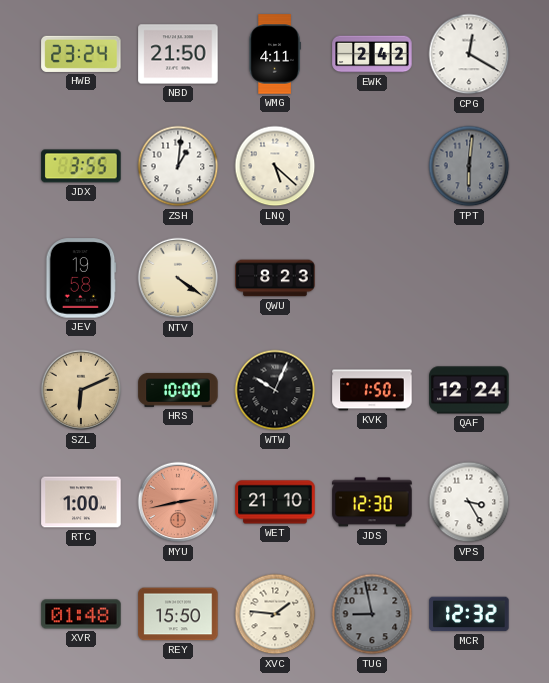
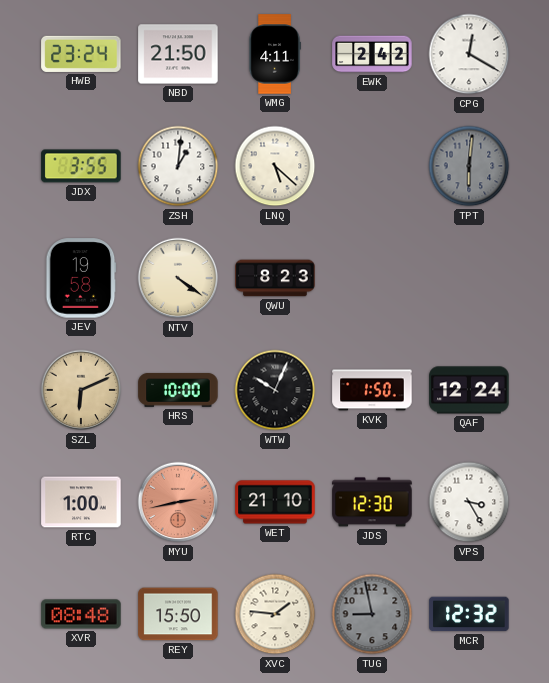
XVR: 01:48 -> 08:48
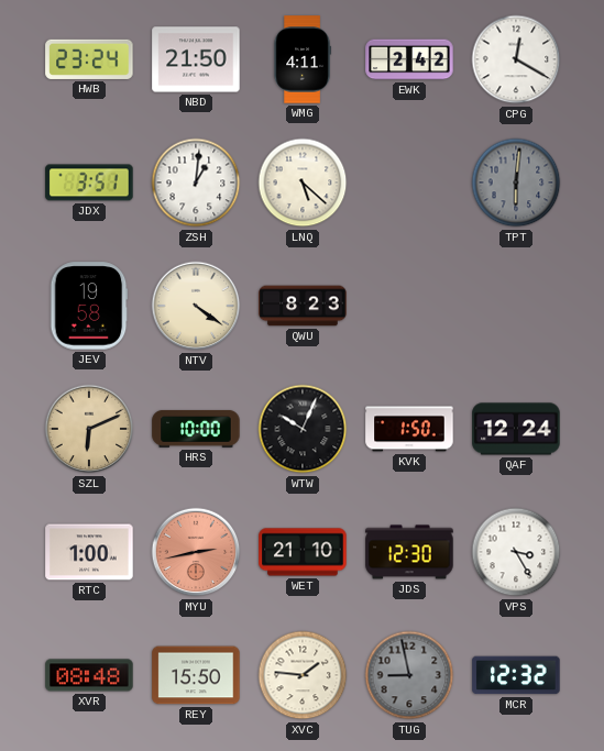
JDX: 3:55 -> 3:51
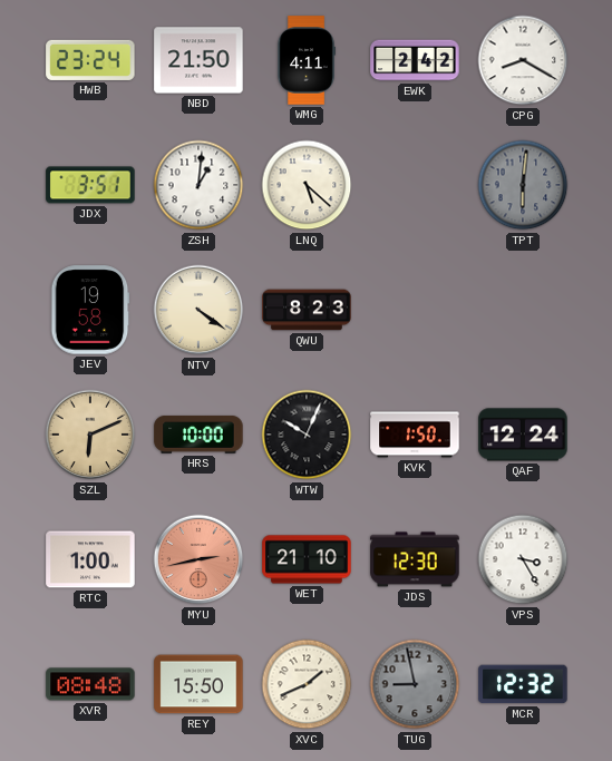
CPG: 12:20 -> 8:20
XVC: 1:46 -> 1:41
